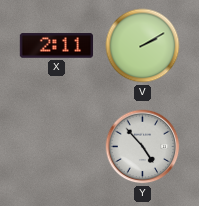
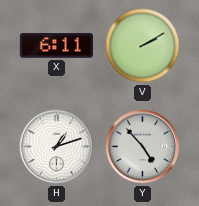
X: 2:11 -> 6:11
H: none -> 1:12
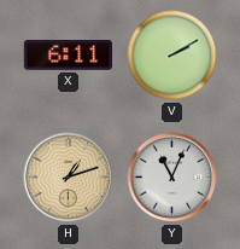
H dial: white -> champagne
Y: 4:53 -> 11:04
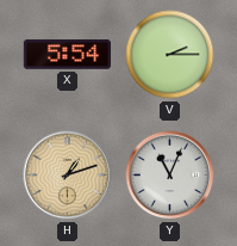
X: 6:11 -> 5:54
V: 2:10 -> 2:15
